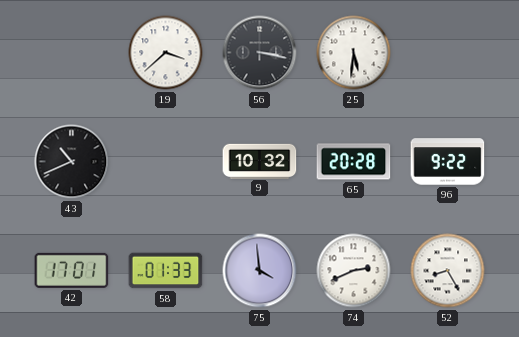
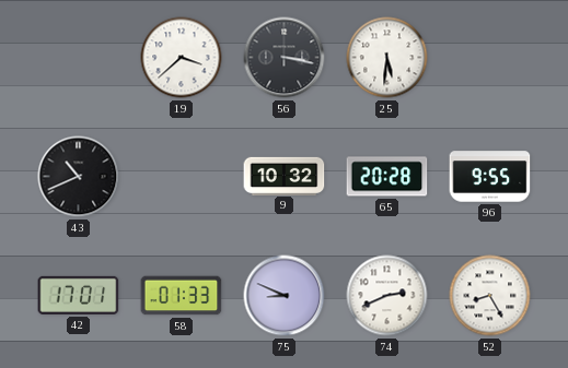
96: 9:22 -> 9:55
75: 3:59 -> 8:49
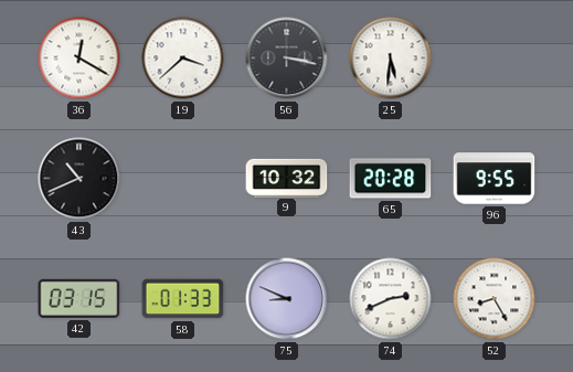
36: none -> 12:20
42: 17:01 -> 03:15
